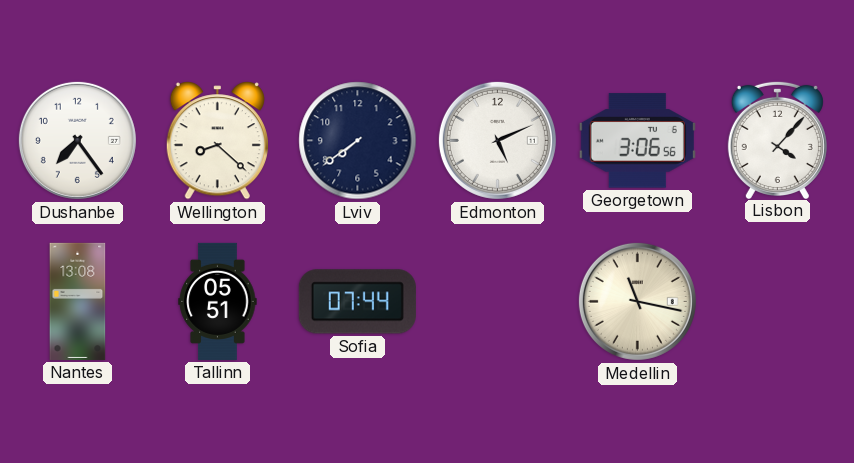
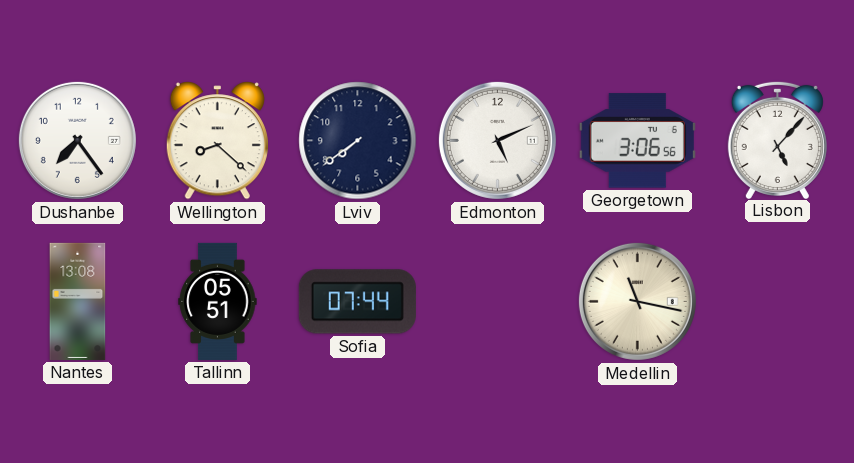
Lisbon: 4:07 -> 5:07
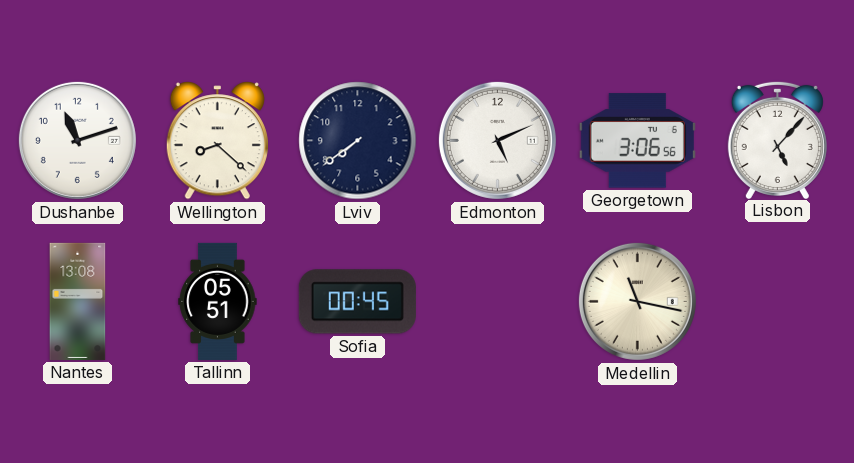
Dushanbe: 7:24 -> 11:12
Sofia: 07:44 -> 00:45
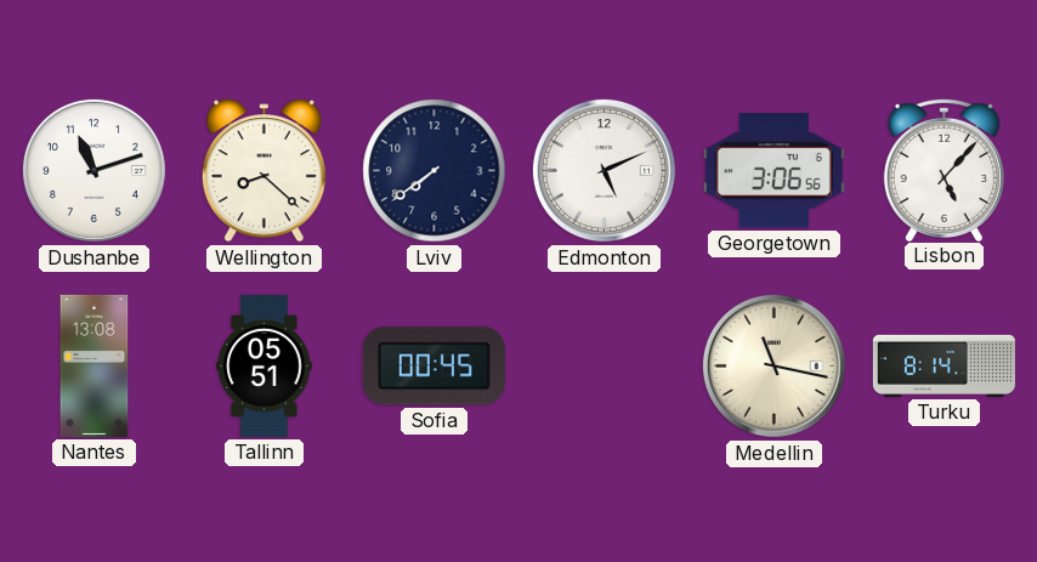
Turku: none -> 8:14
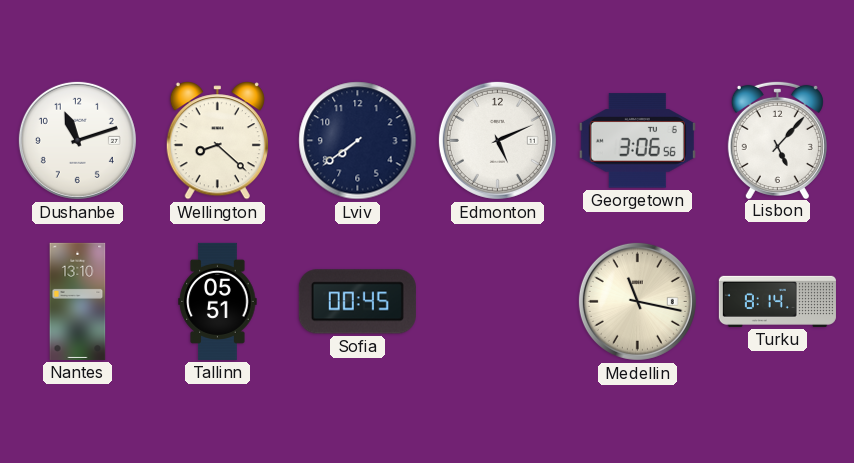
Nantes: 13:08 -> 13:10
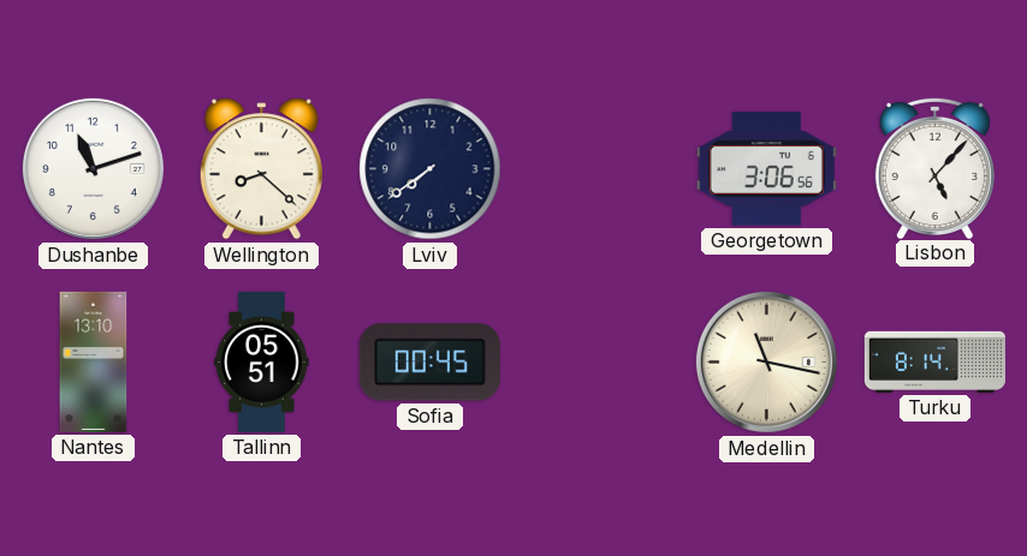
Edmonton: 5:11 -> none
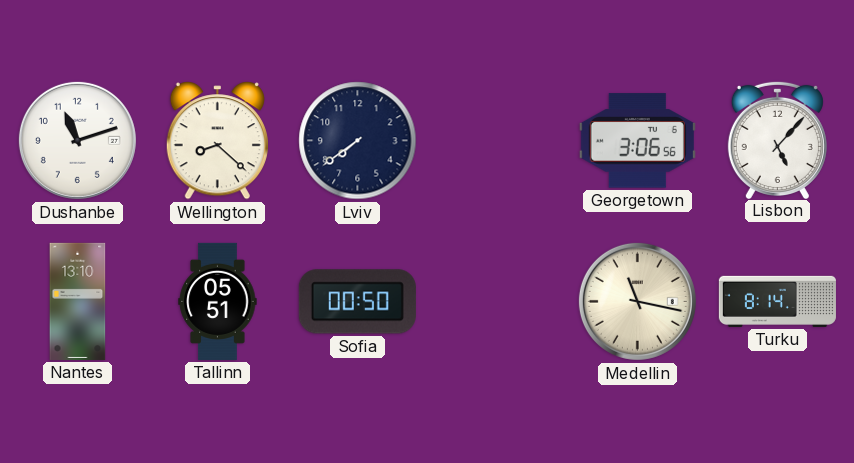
Sofia: 00:45 -> 00:50
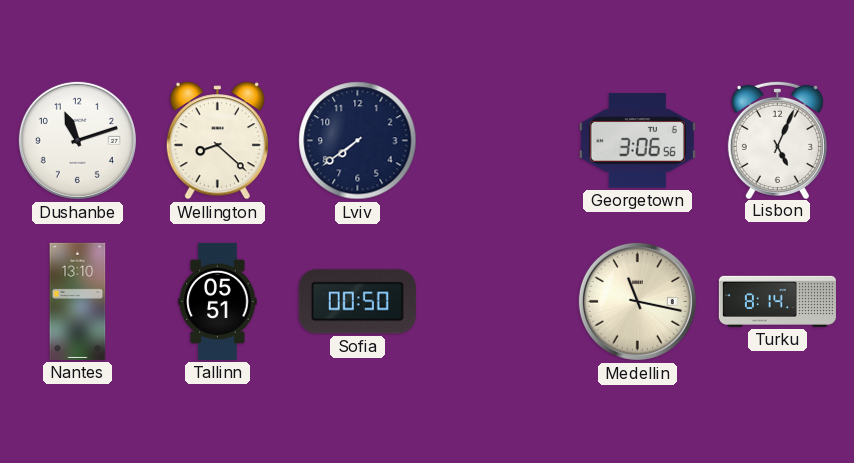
Lisbon: 5:07 -> 5:04
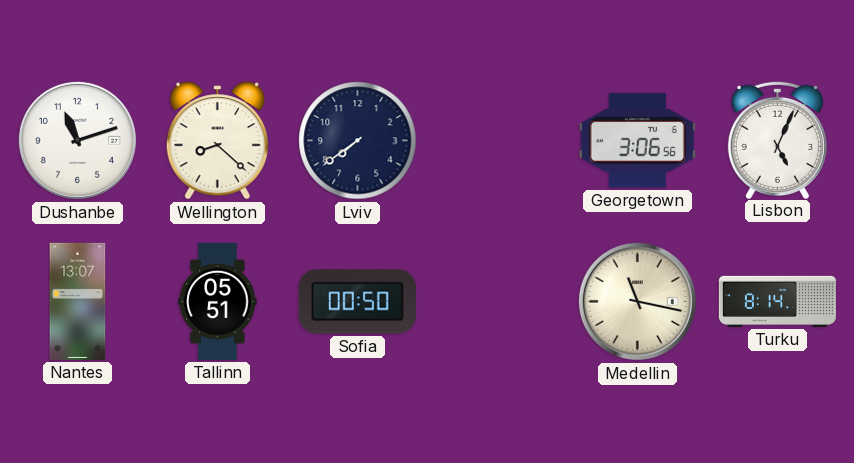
Nantes: 13:10 -> 13:07
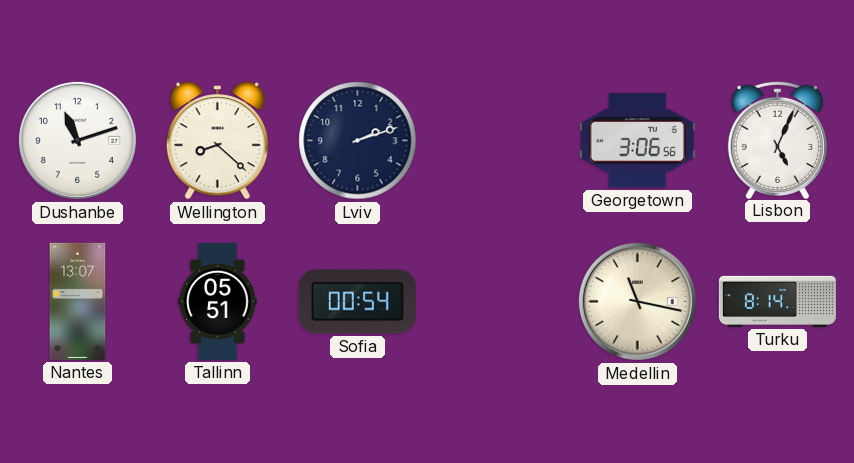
Lviv: 7:39 -> 2:12
Sofia: 00:50 -> 00:54
